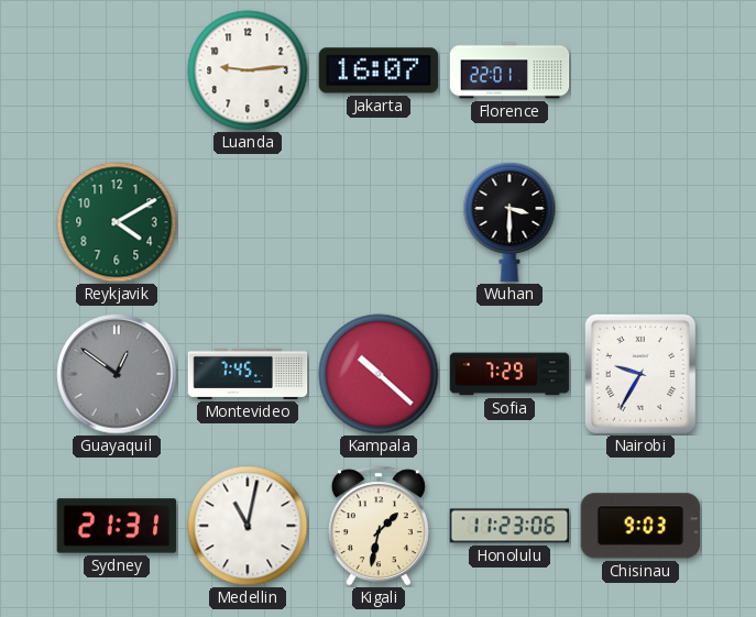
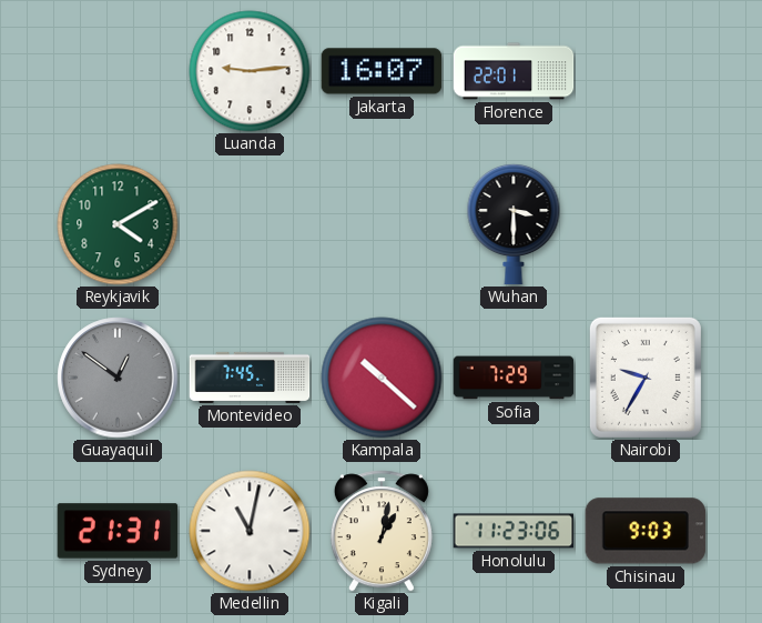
Kigali: 1:32 -> 1:02
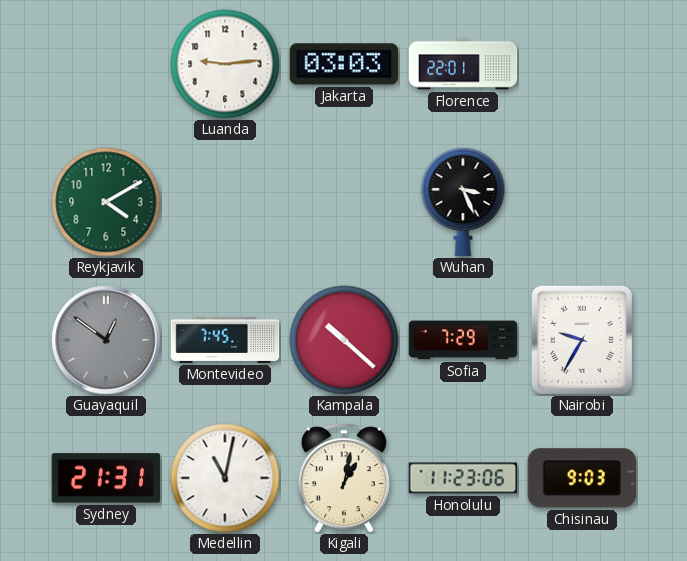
Jakarta: 16:07 -> 03:03
Wuhan: 3:30 -> 3:26
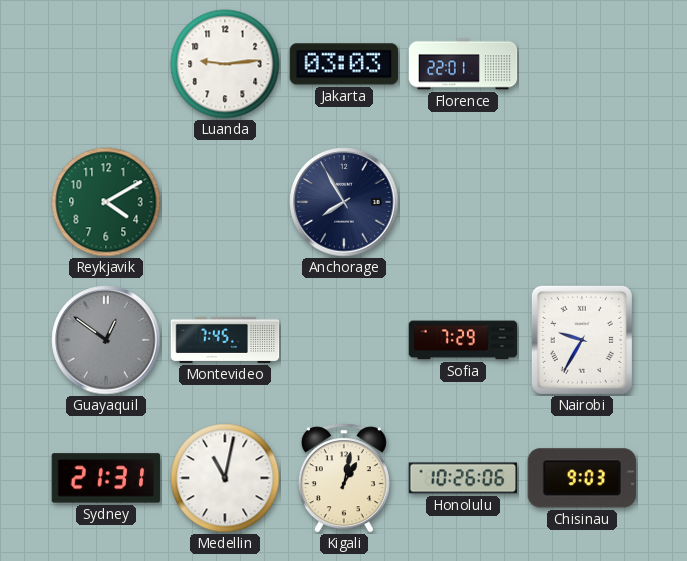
Anchorage: none -> 7:55
Wuhan: 3:26 -> none
Kampala: 10:22 -> none
Honolulu: 11:23 -> 10:26
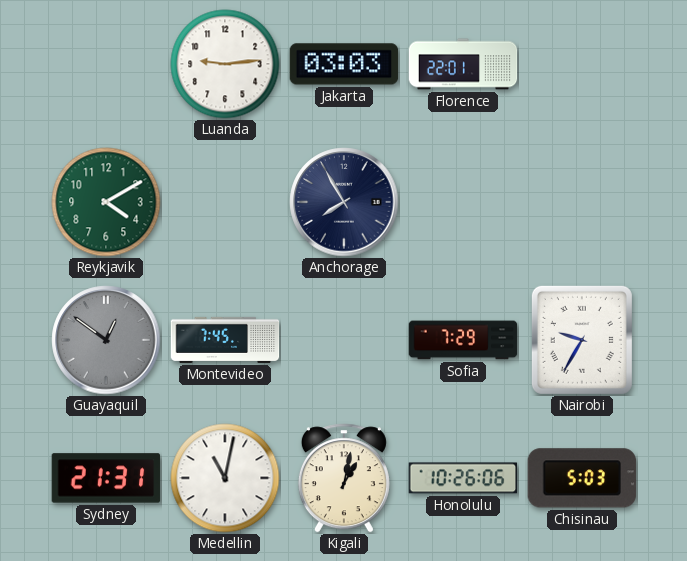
Chisinau: 9:03 -> 5:03
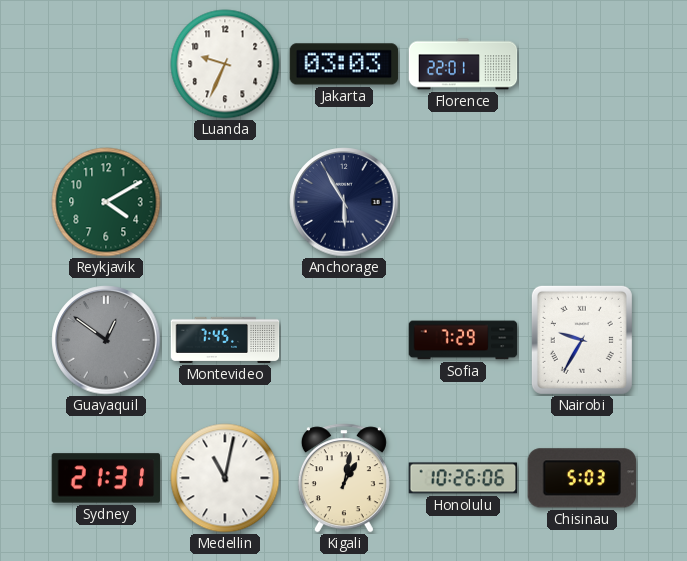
Luanda: 9:14 -> 9:34
Anchorage: 7:55 -> 5:55
